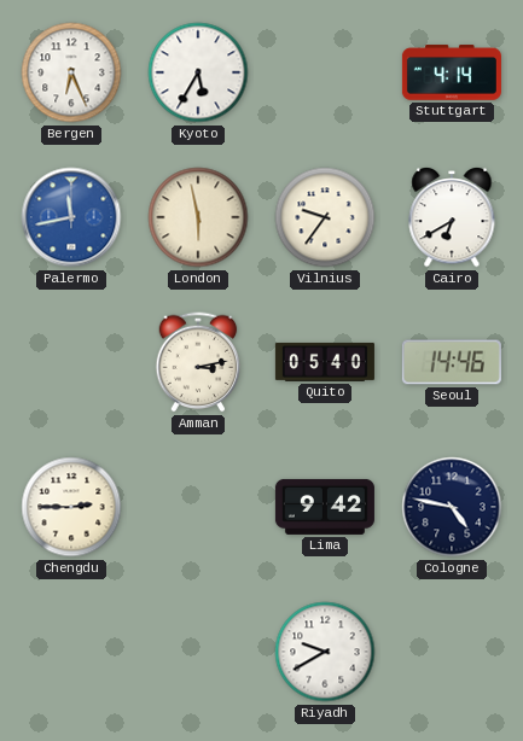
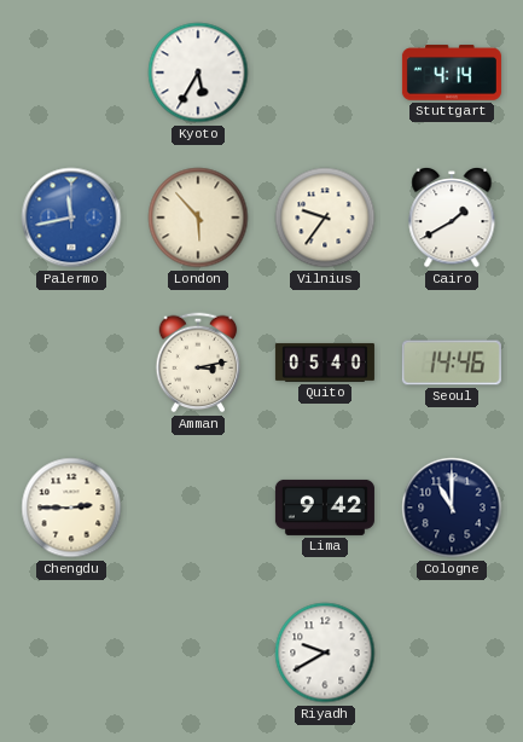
Bergen: 6:26 -> none
London: 5:58 -> 5:53
Cairo: 6:40 -> 1:40
Cologne: 4:47 -> 11:00
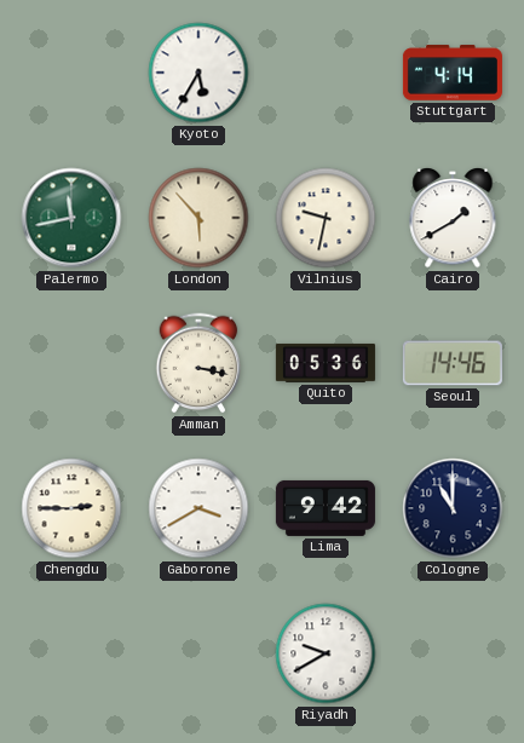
Palermo dial: blue -> green
Vilnius: 9:36 -> 9:32
Amman: 3:13 -> 3:17
Quito: 05:40 -> 05:36
Gaborone: none -> 3:40
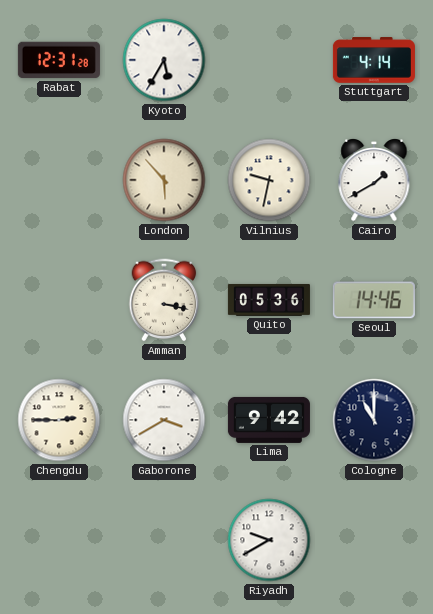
Rabat: none -> 12:31
Palermo: 11:43 -> none
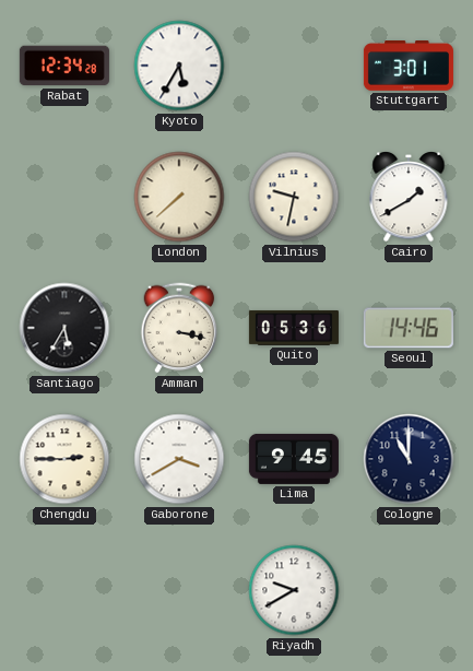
Rabat: 12:31 -> 12:34
Stuttgart: 4:14 -> 3:01
London: 5:53 -> 7:38
Santiago: none -> 5:35
Lima: 9:42 -> 9:45
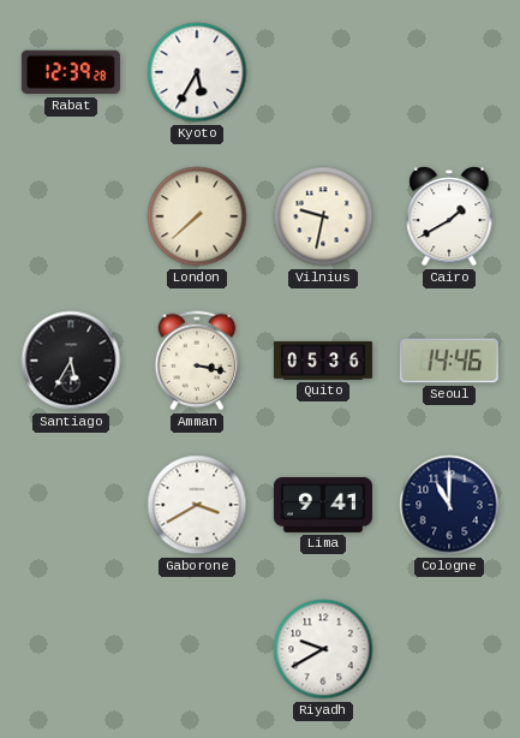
Rabat: 12:34 -> 12:39
Stuttgart: 3:01 -> none
Chengdu: 2:45 -> none
Lima: 9:45 -> 9:41
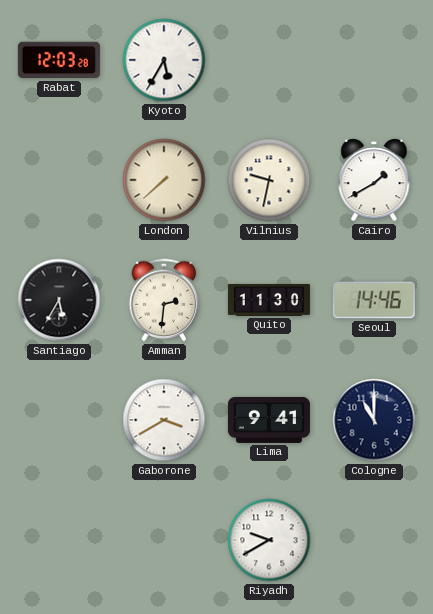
Rabat: 12:39 -> 12:03
Amman: 3:17 -> 2:31
Quito: 05:36 -> 11:30
